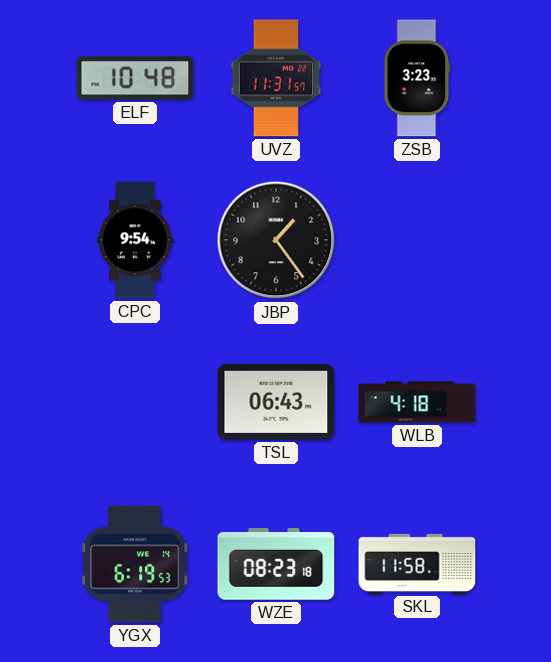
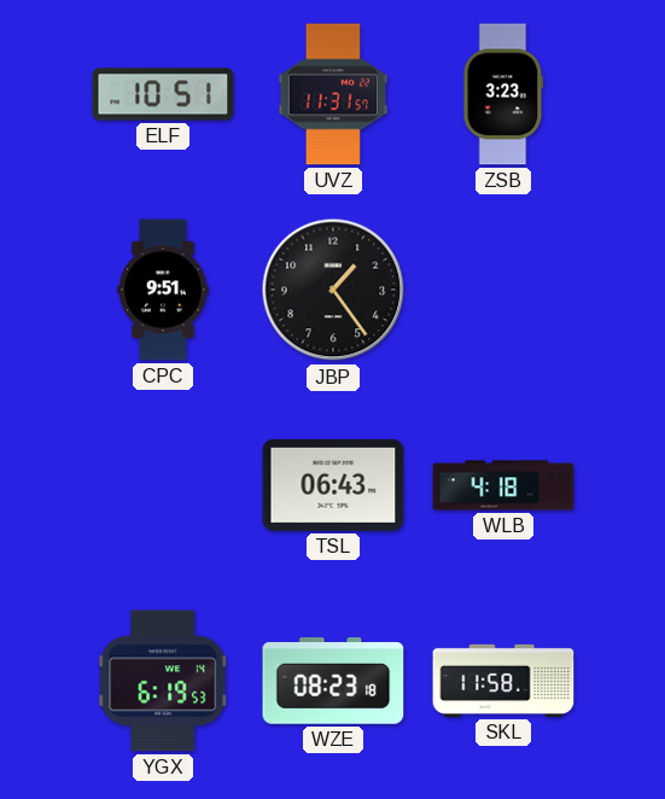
ELF: 10:48 -> 10:51
CPC: 9:54 -> 9:51
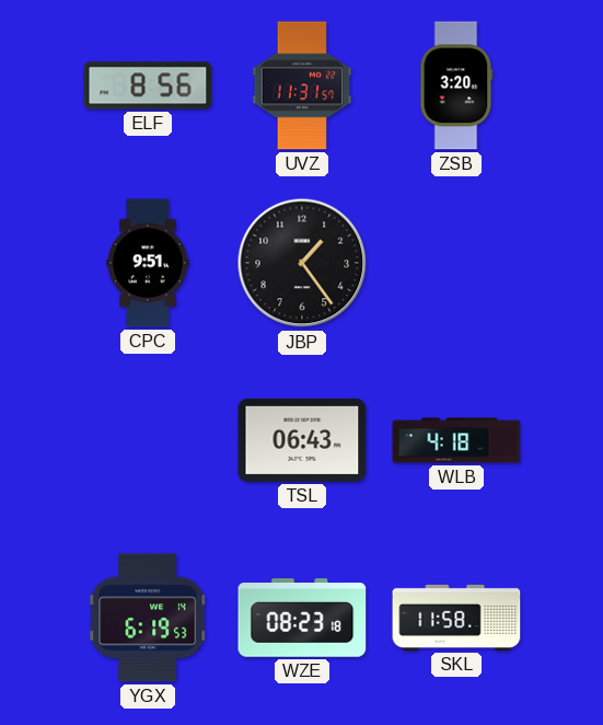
ELF: 10:51 -> 8:56
ZSB: 3:23 -> 3:20
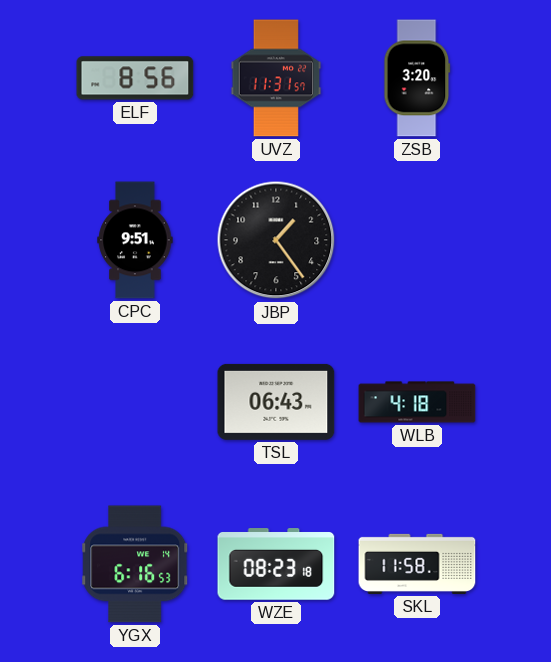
YGX: 6:19 -> 6:16
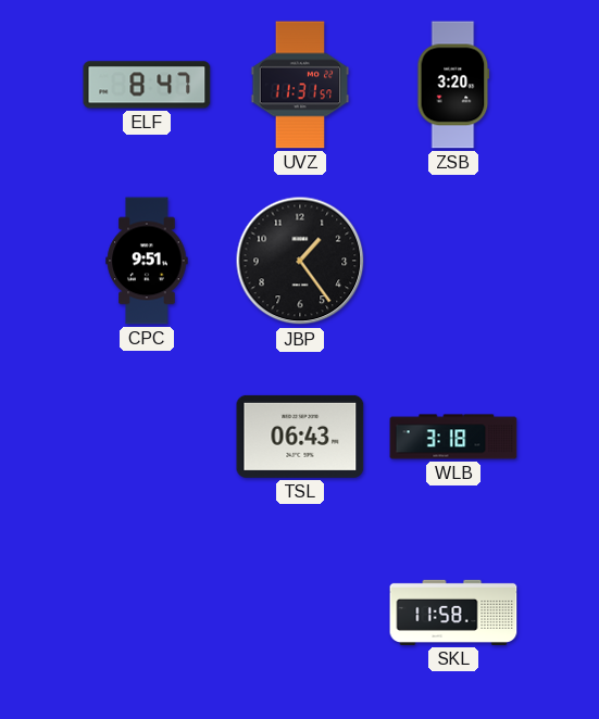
ELF: 8:56 -> 8:47
WLB: 4:18 -> 3:18
YGX: 6:16 -> none
WZE: 08:23 -> none
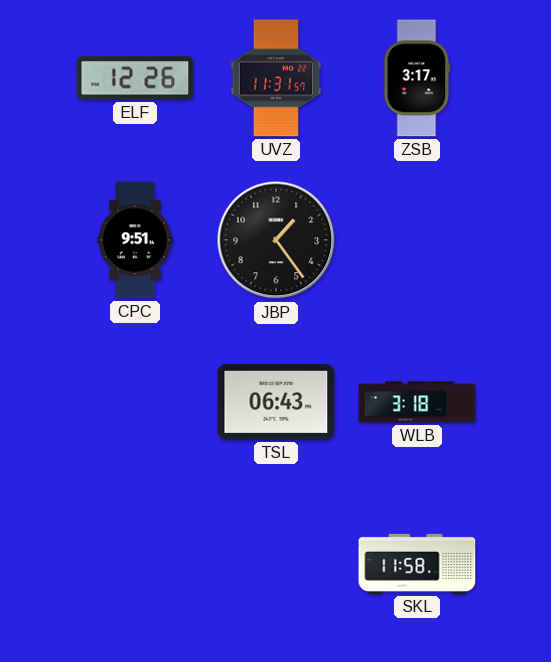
ELF: 8:47 -> 12:26
ZSB: 3:20 -> 3:17
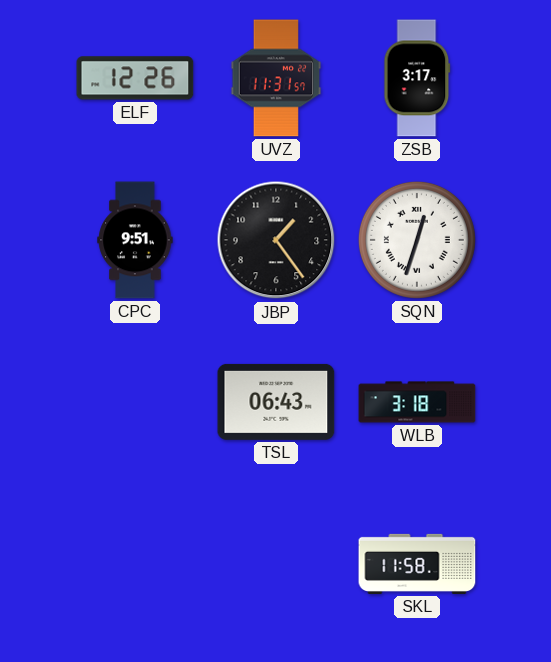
SQN: none -> 12:33
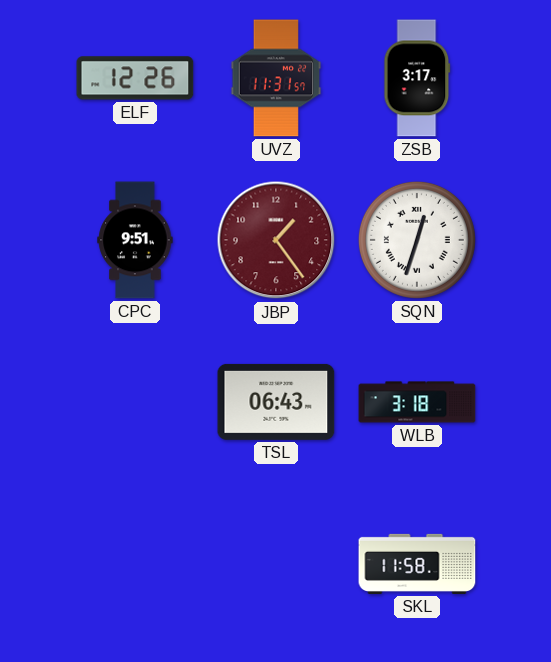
JBP dial: black -> burgundy
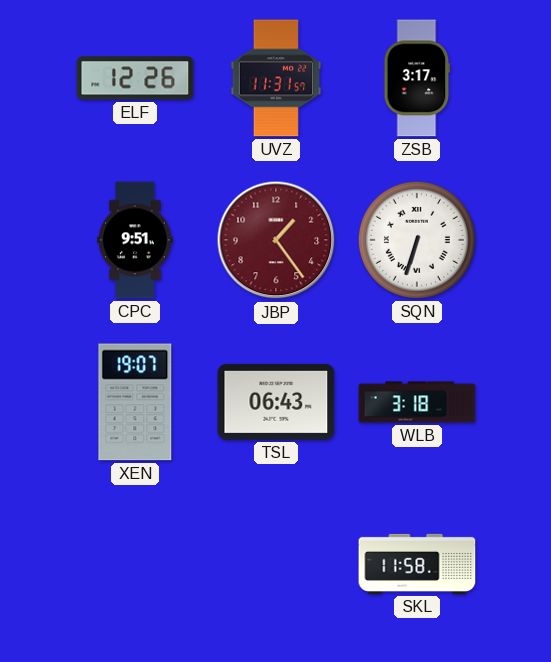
SQN: 12:33 -> 6:33
XEN: none -> 19:07
